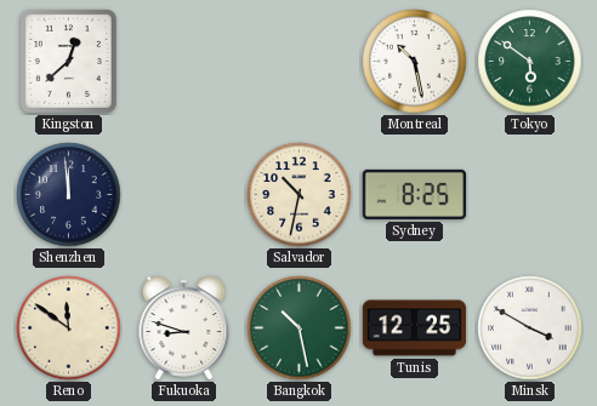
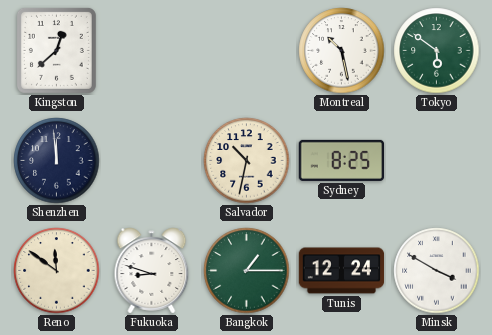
Bangkok: 10:28 -> 1:15
Tunis: 12:25 -> 12:24
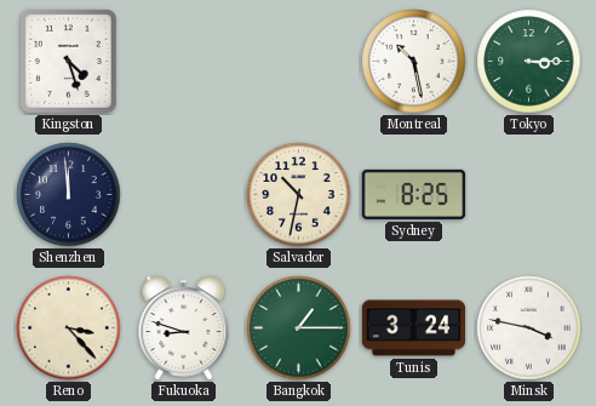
Kingston: 12:38 -> 4:27
Tokyo: 5:51 -> 3:15
Reno: 11:51 -> 3:23
Tunis: 12:24 -> 3:24
Minsk: 3:50 -> 3:47
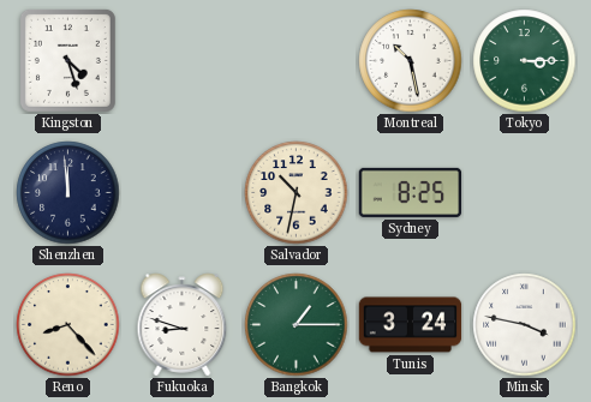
Reno: 3:23 -> 8:23
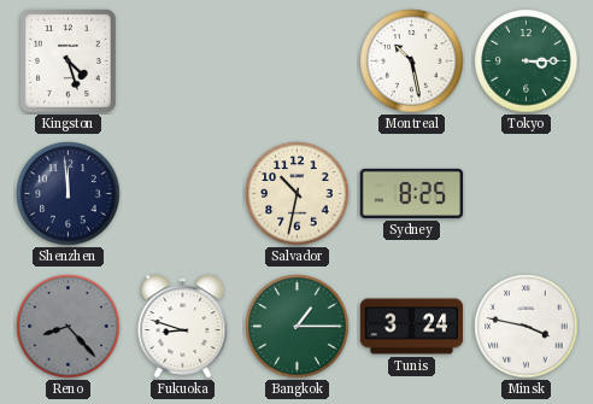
Reno dial: cream -> grey
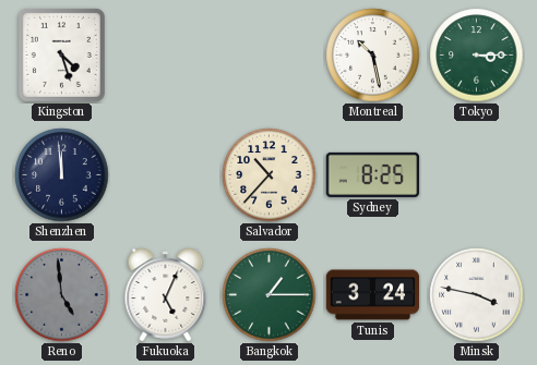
Salvador: 10:32 -> 10:37
Reno: 8:23 -> 4:59
Fukuoka: 8:48 -> 5:04
